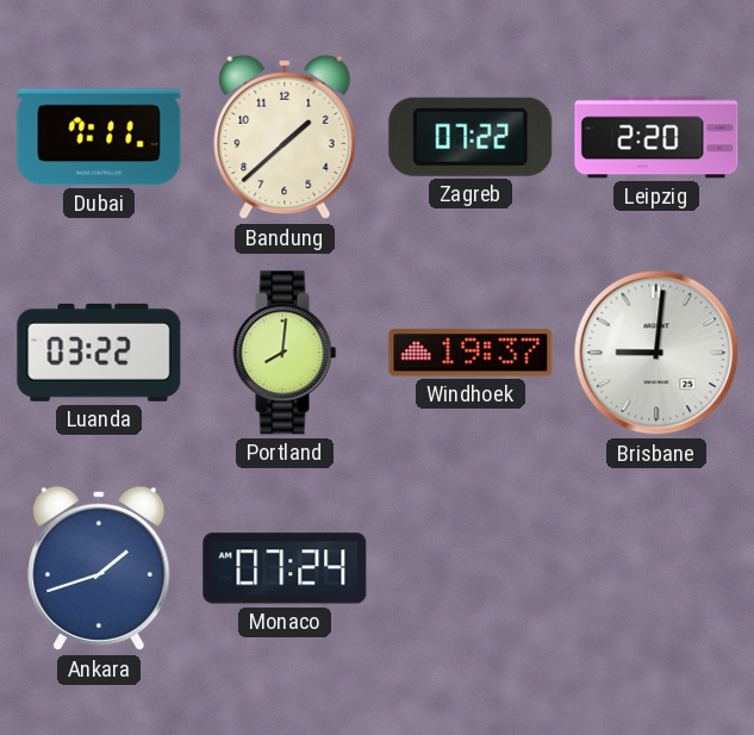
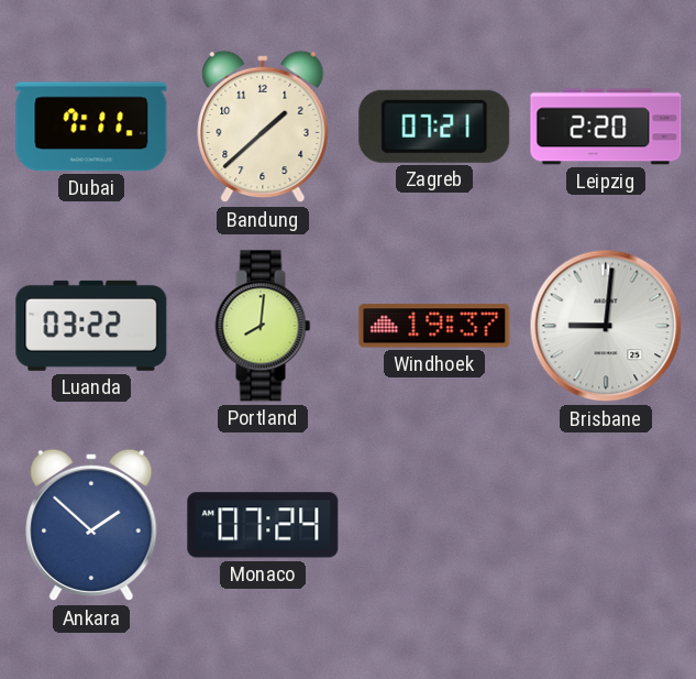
Zagreb: 07:22 -> 07:21
Ankara: 1:42 -> 1:52
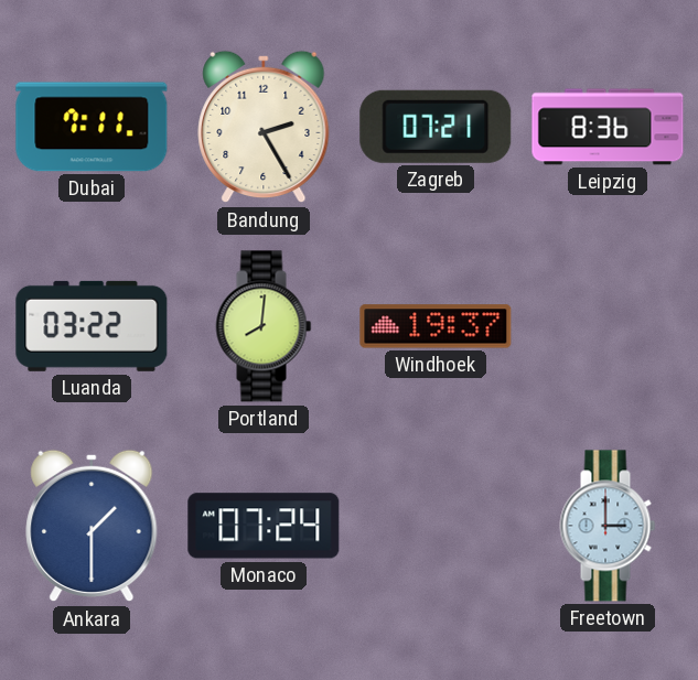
Bandung: 1:38 -> 2:25
Leipzig: 2:20 -> 8:36
Brisbane: 9:01 -> none
Ankara: 1:52 -> 1:30
Freetown: none -> 3:00
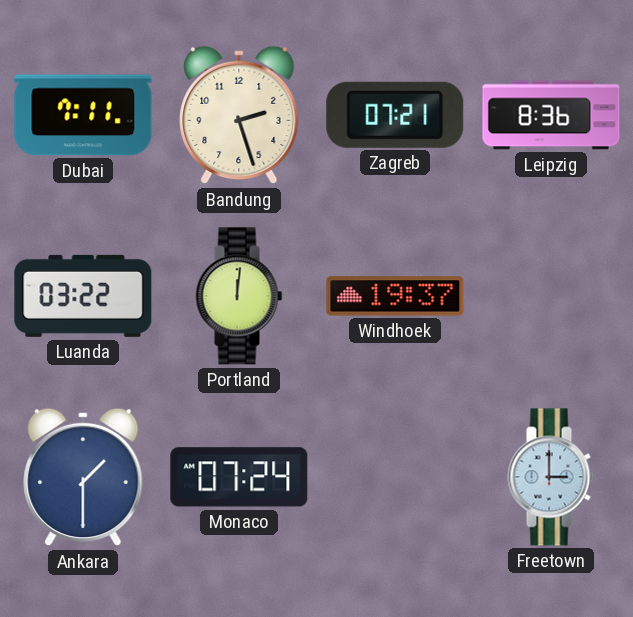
Bandung: 2:25 -> 2:27
Portland: 8:01 -> 12:01
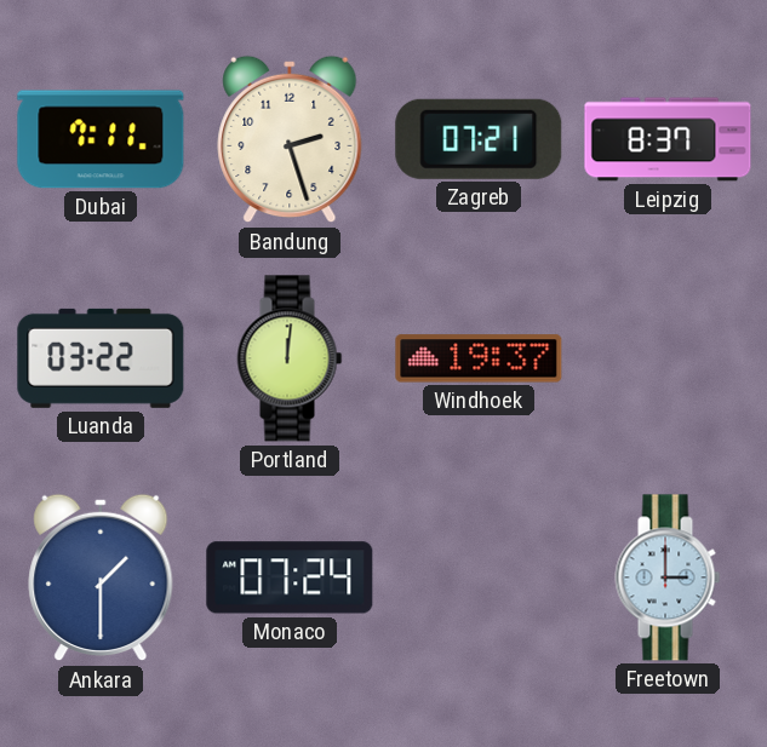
Leipzig: 8:36 -> 8:37
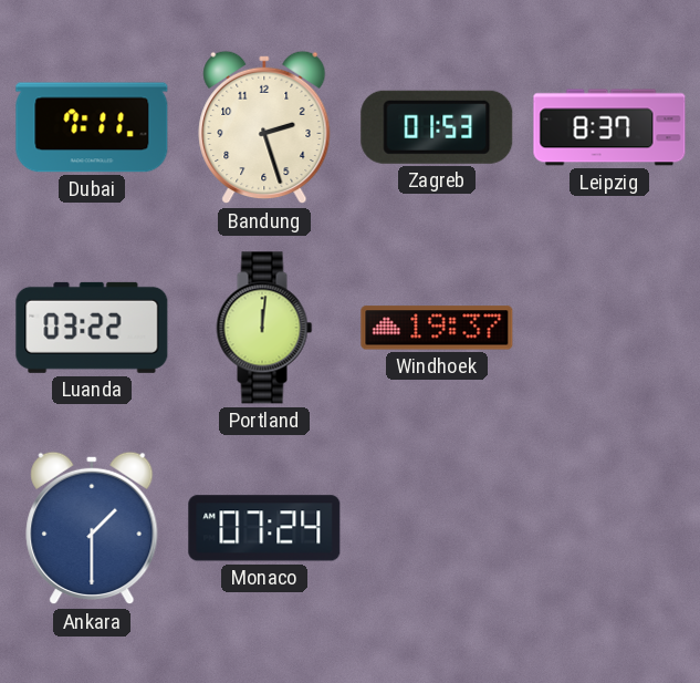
Zagreb: 07:21 -> 01:53
Freetown: 3:00 -> none
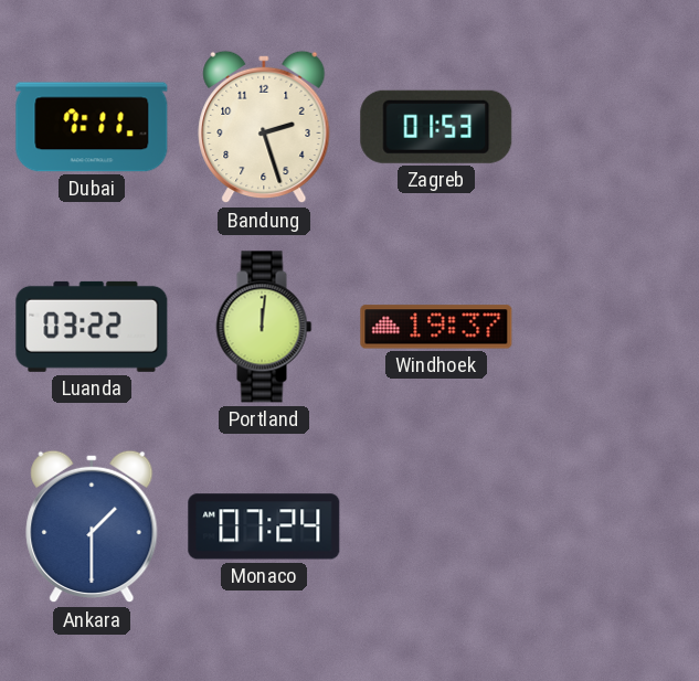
Leipzig: 8:37 -> none
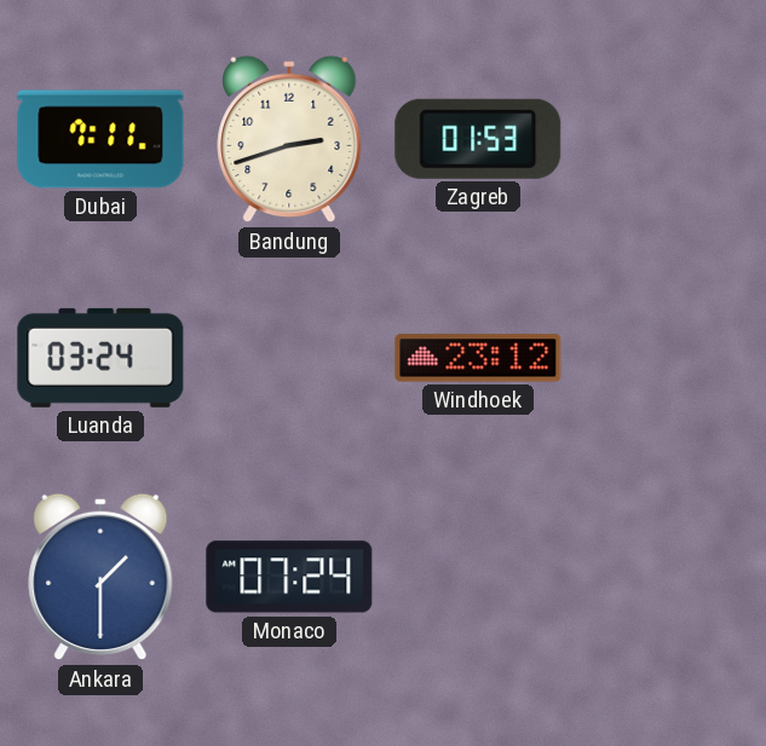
Bandung: 2:27 -> 2:42
Luanda: 03:22 -> 03:24
Portland: 12:01 -> none
Windhoek: 19:37 -> 23:12
